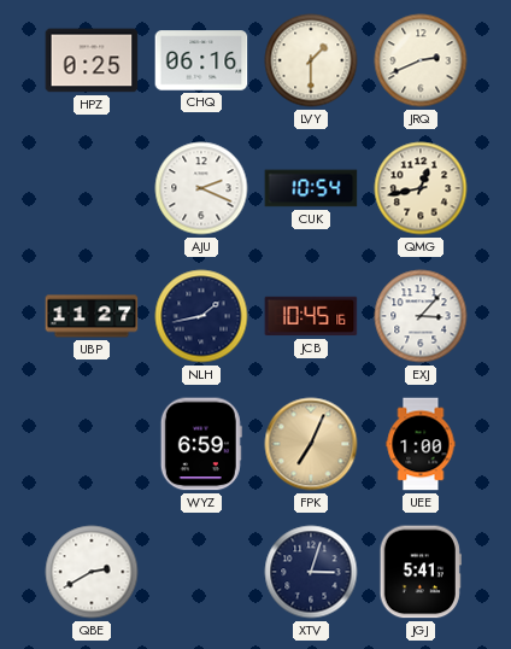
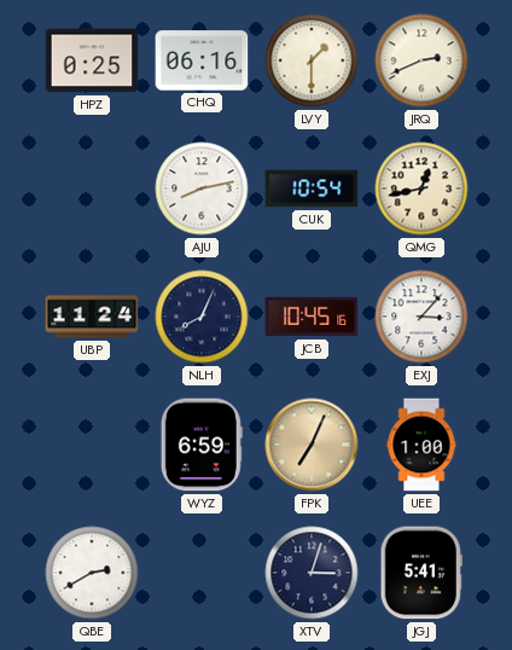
AJU: 2:19 -> 8:13
UBP: 11:27 -> 11:24
NLH: 1:43 -> 8:04
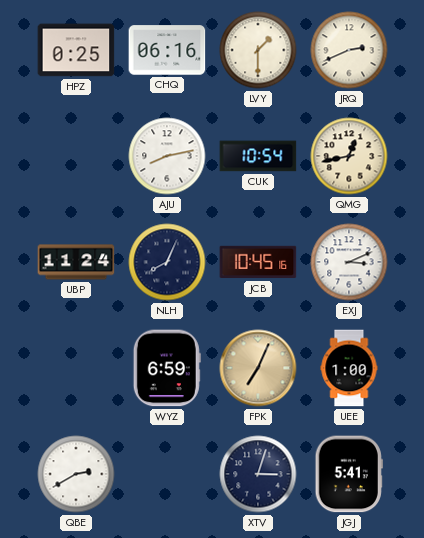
EXJ: 3:07 -> 3:11
